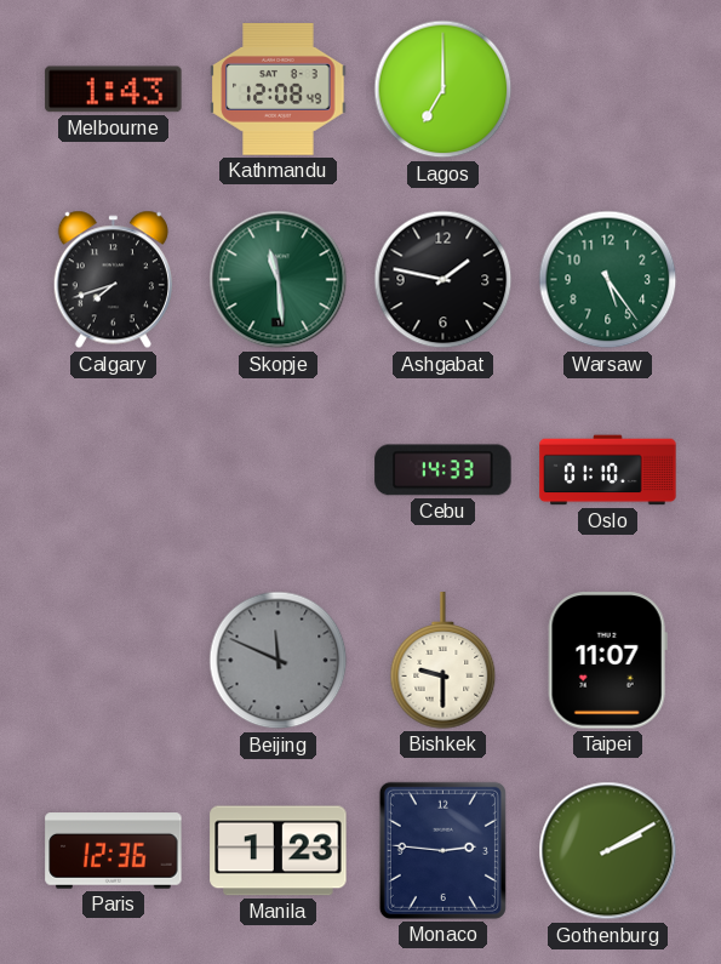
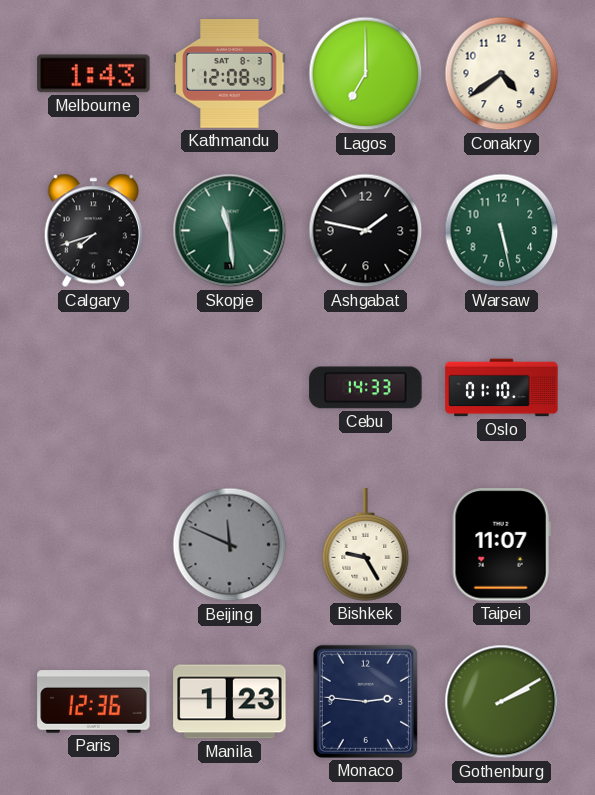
Conakry: none -> 4:39
Warsaw: 5:24 -> 5:28
Bishkek: 9:30 -> 9:25
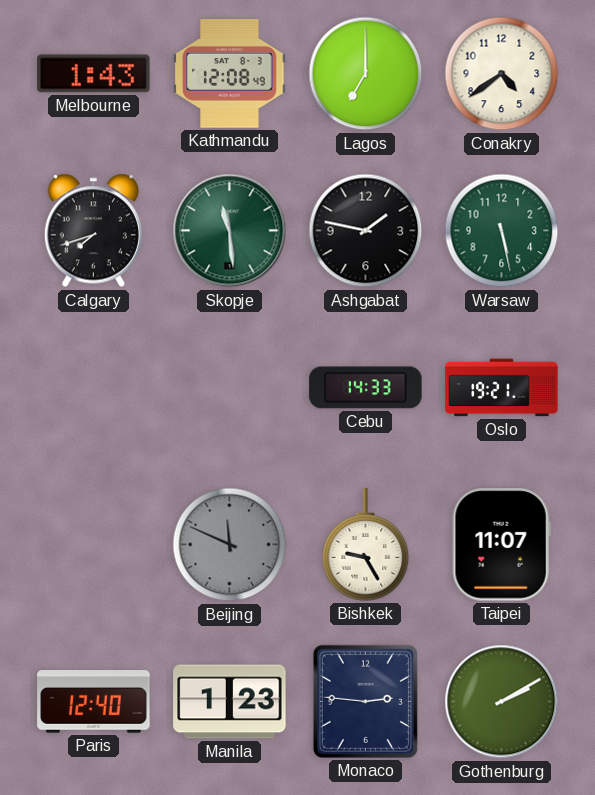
Oslo: 01:10 -> 19:21
Paris: 12:36 -> 12:40
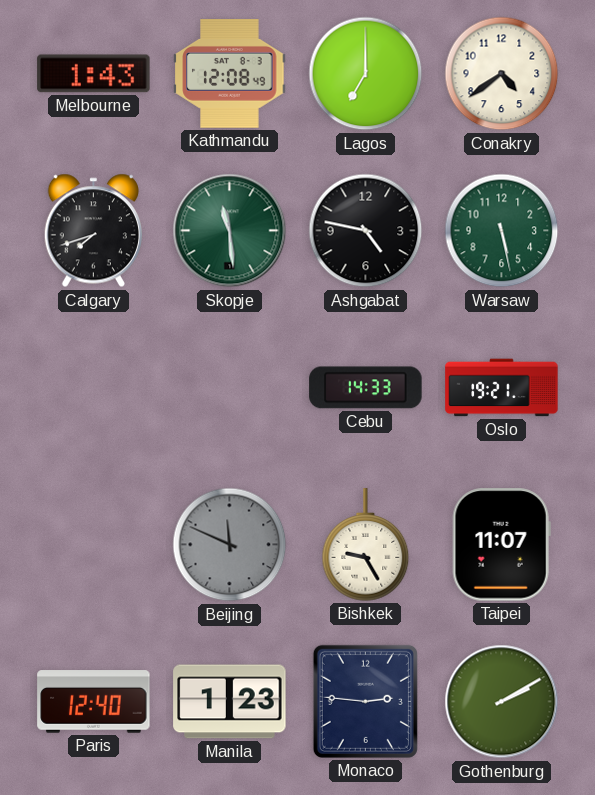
Ashgabat: 1:47 -> 4:47
